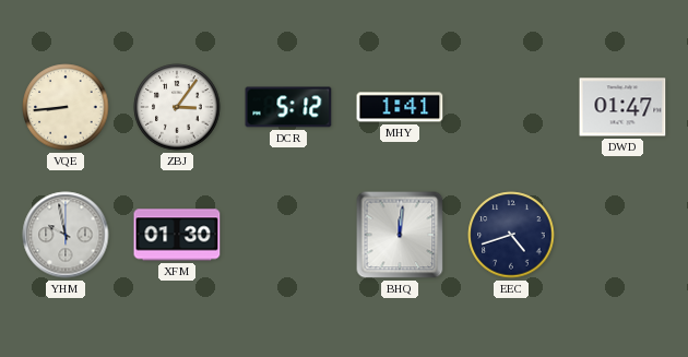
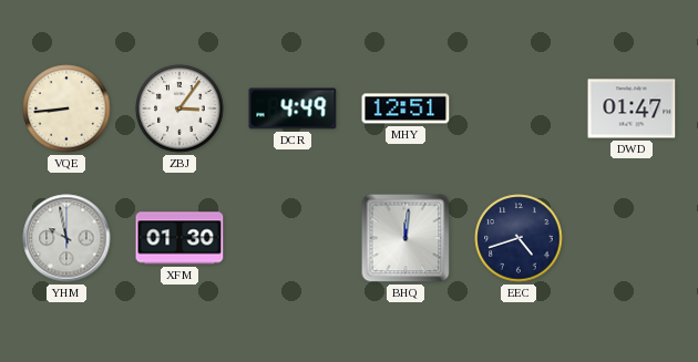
DCR: 5:12 -> 4:49
MHY: 1:41 -> 12:51
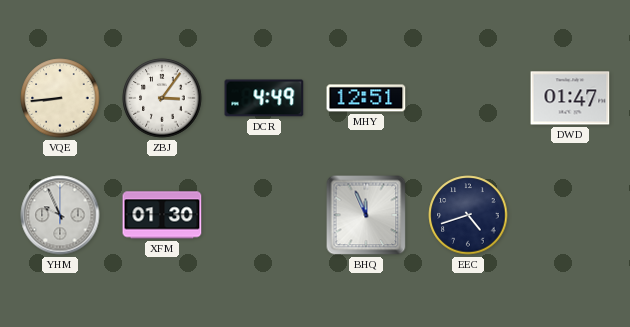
YHM: 9:58 -> 9:56
BHQ: 12:01 -> 11:56
